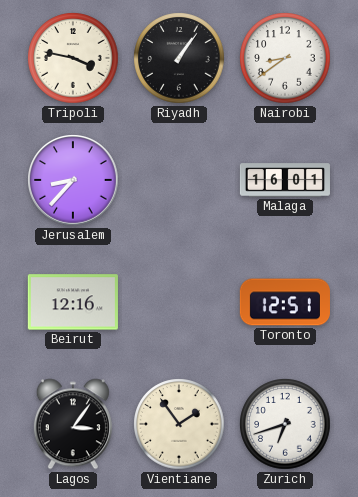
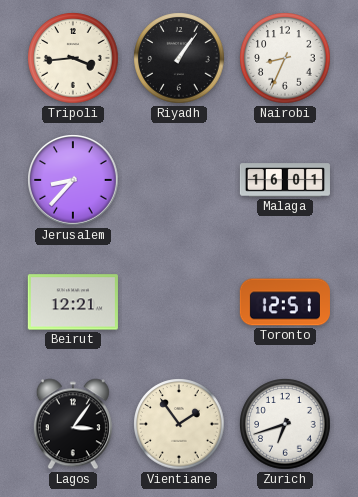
Tripoli: 3:47 -> 3:44
Nairobi: 8:39 -> 8:34
Beirut: 12:16 -> 12:21
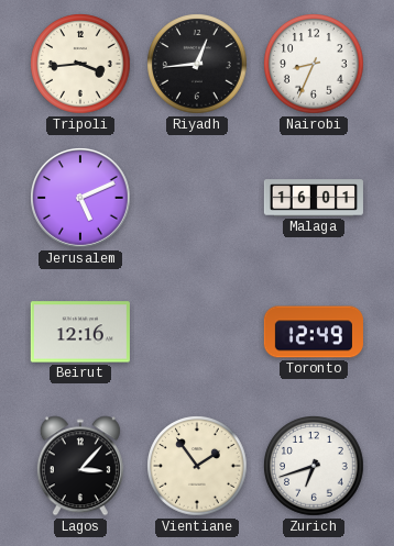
Riyadh: 1:06 -> 12:44
Jerusalem: 8:37 -> 5:11
Beirut: 12:21 -> 12:16
Toronto: 12:51 -> 12:49
Lagos: 3:06 -> 3:07
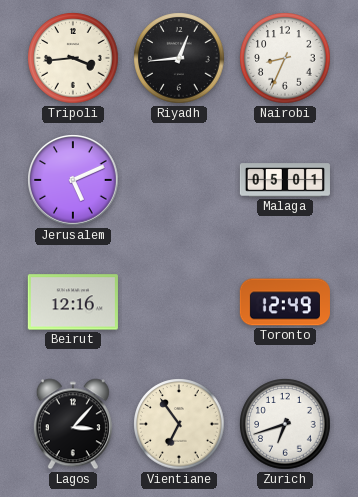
Malaga: 16:01 -> 05:01
Vientiane: 1:54 -> 6:54
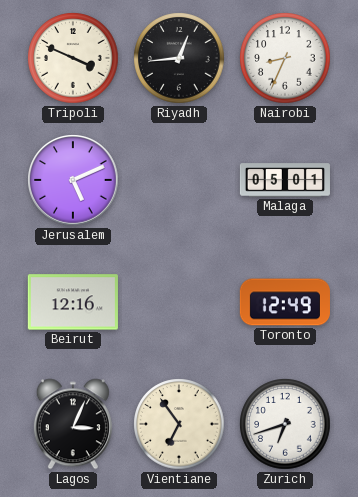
Tripoli: 3:44 -> 3:49
Lagos: 3:07 -> 3:04
